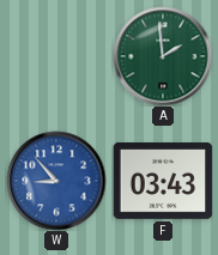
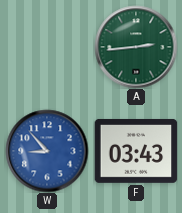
A: 1:59 -> 2:44
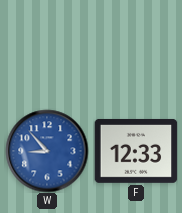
A: 2:44 -> none
F: 03:43 -> 12:33
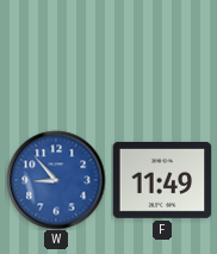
F: 12:33 -> 11:49
